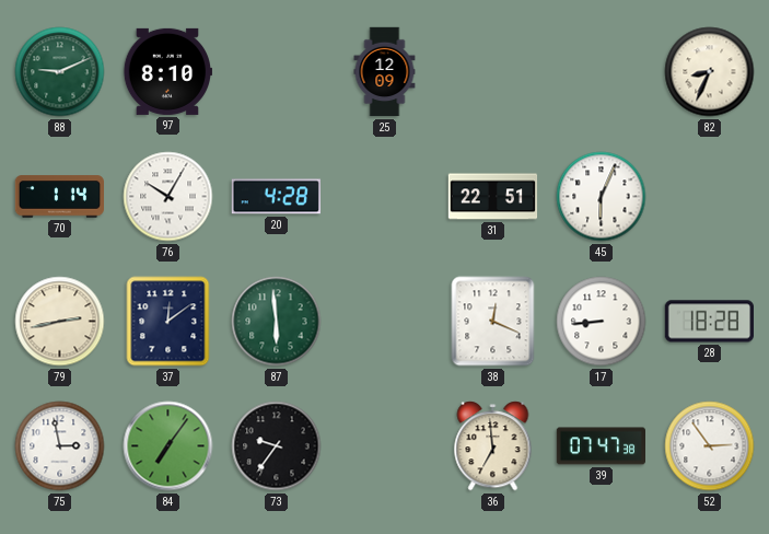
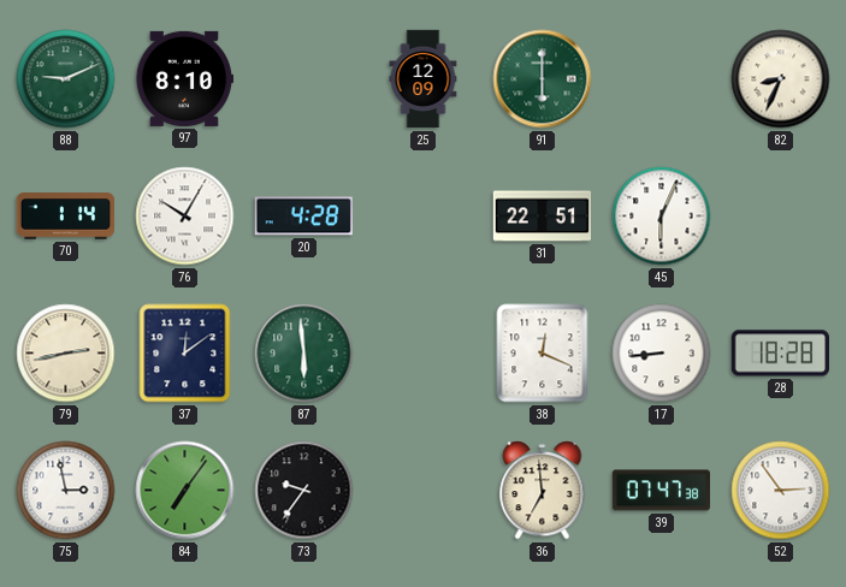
91: none -> 6:00
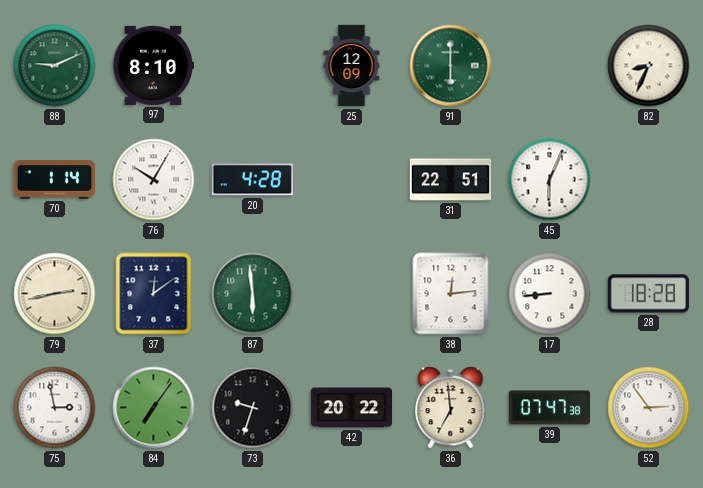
38: 12:19 -> 12:14
73: 9:36 -> 9:33
42: none -> 20:22
